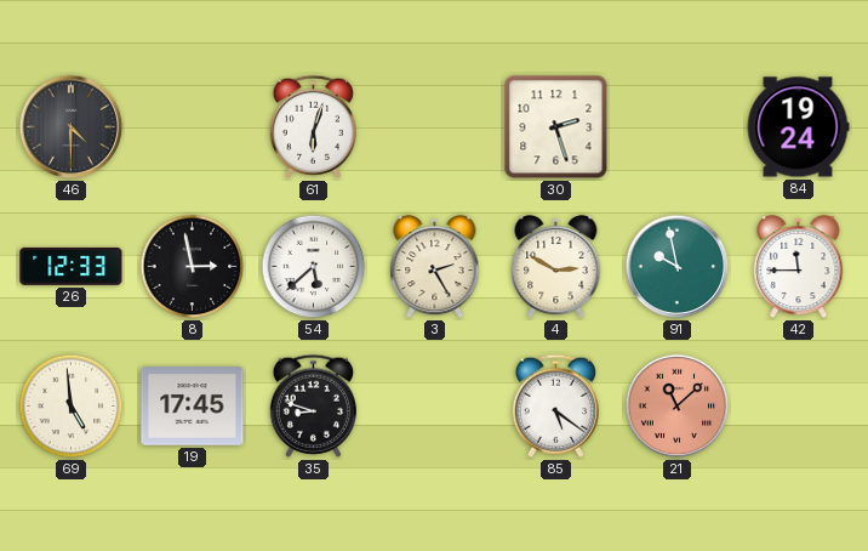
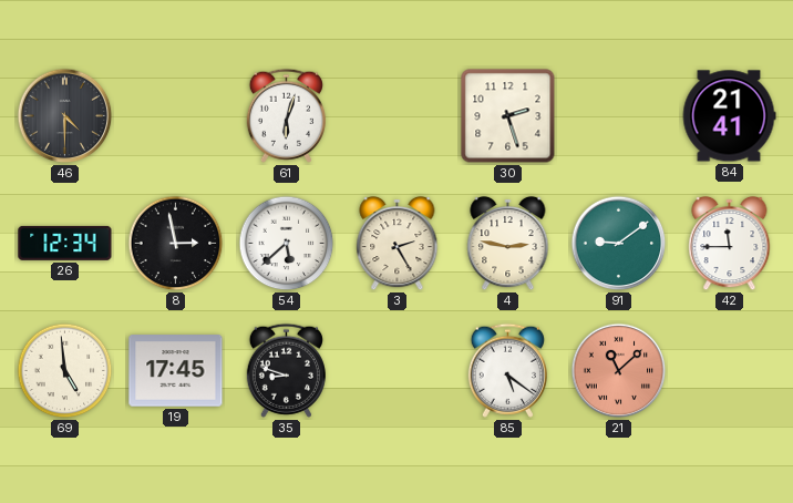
84: 19:24 -> 21:41
26: 12:33 -> 12:34
4: 2:50 -> 2:47
91: 9:58 -> 9:09
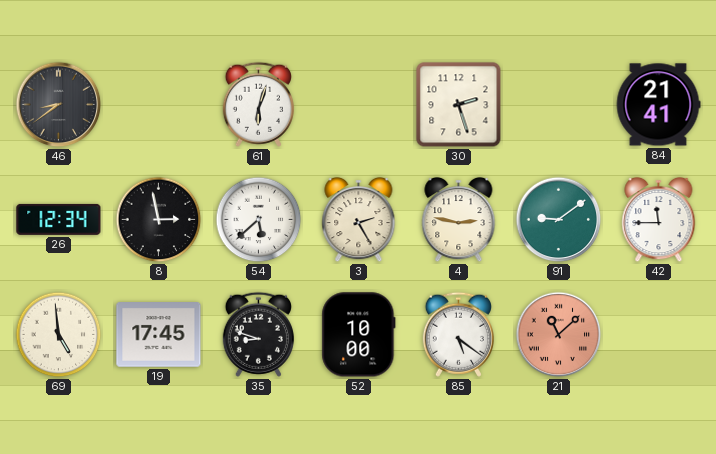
46: 4:30 -> 8:39
52: none -> 10:00
